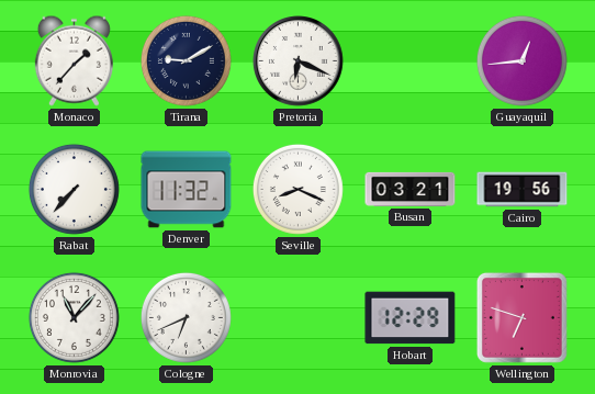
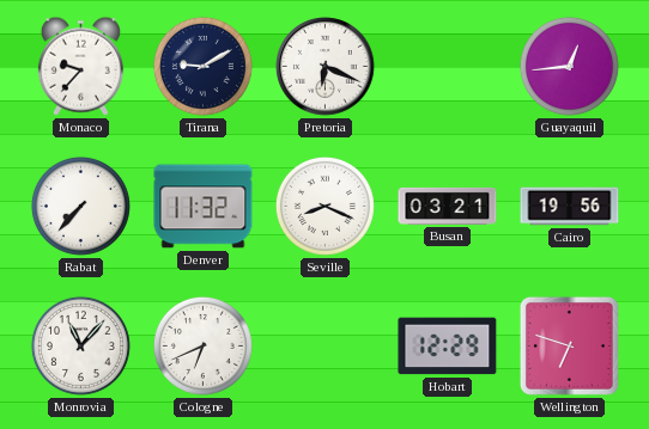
Monaco: 1:37 -> 9:37
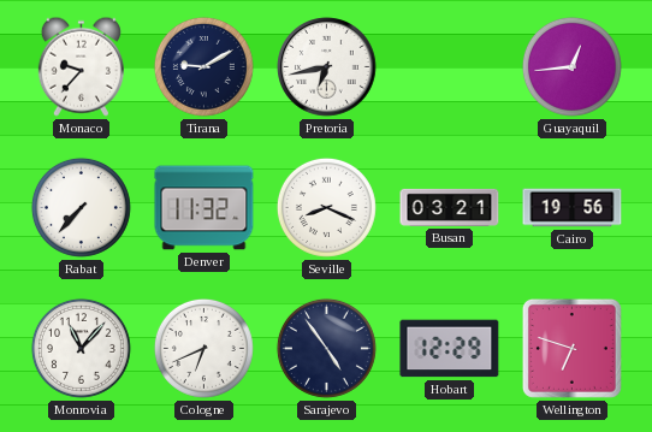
Pretoria: 6:19 -> 6:43
Sarajevo: none -> 4:54
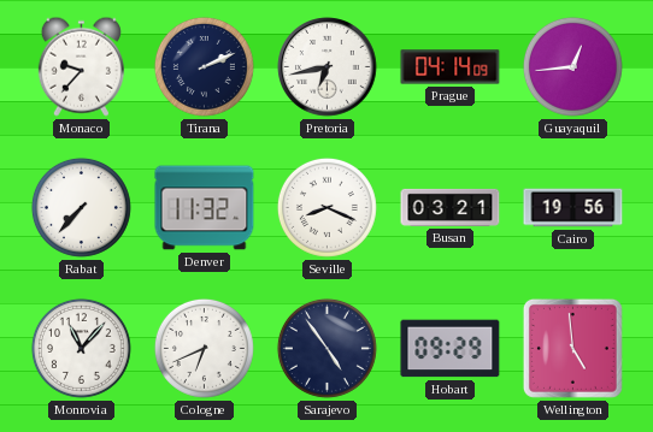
Tirana: 9:10 -> 2:11
Prague: none -> 04:14
Hobart: 12:29 -> 09:29
Wellington: 6:48 -> 4:59
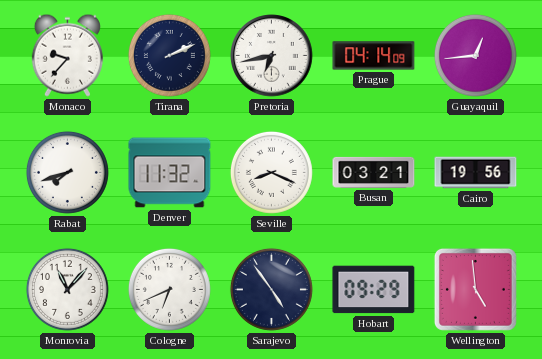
Rabat: 7:37 -> 7:42
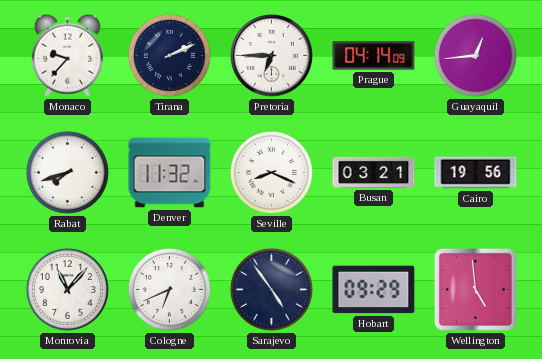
Pretoria: 6:43 -> 6:45
